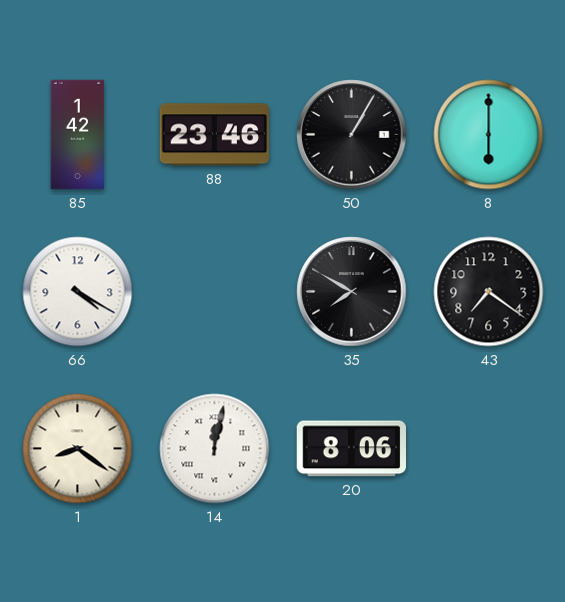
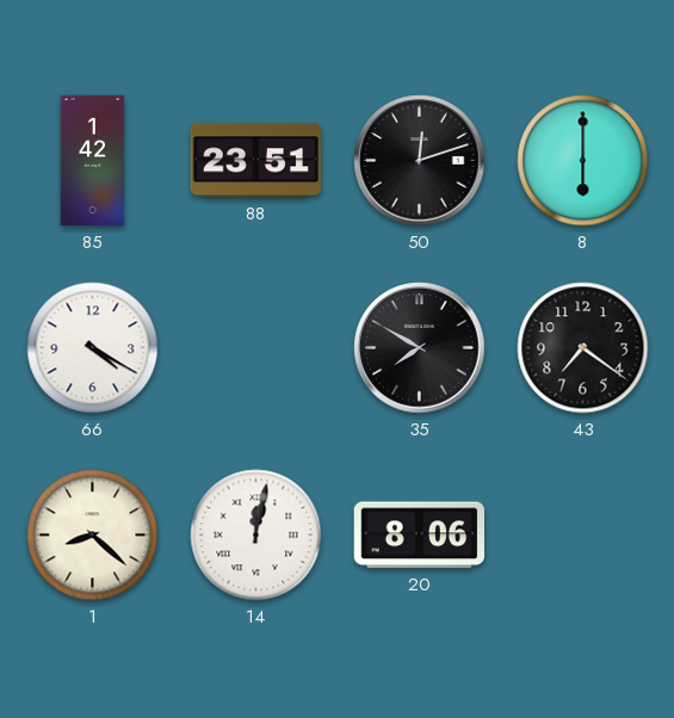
88: 23:46 -> 23:51
50: 1:05 -> 12:12
1: 8:21 -> 8:22
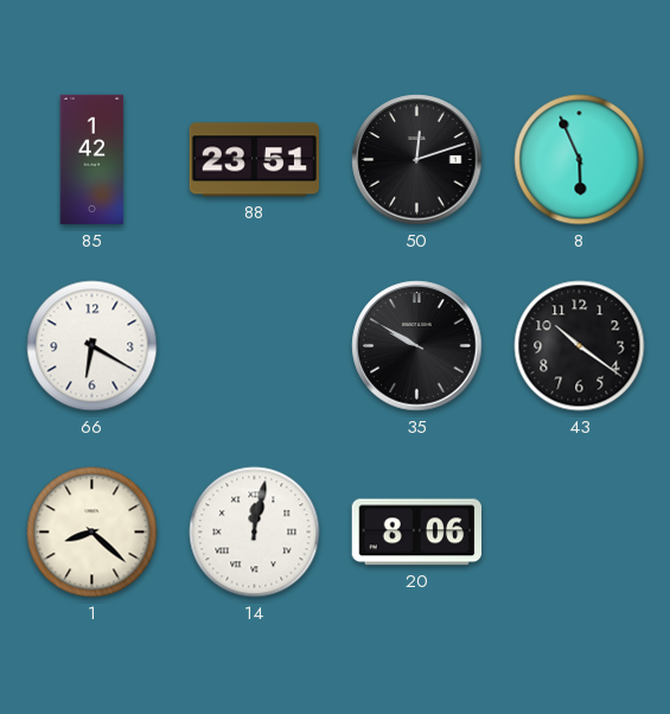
8: 6:00 -> 5:56
66: 4:20 -> 6:20
35: 7:50 -> 9:50
43: 7:21 -> 10:21
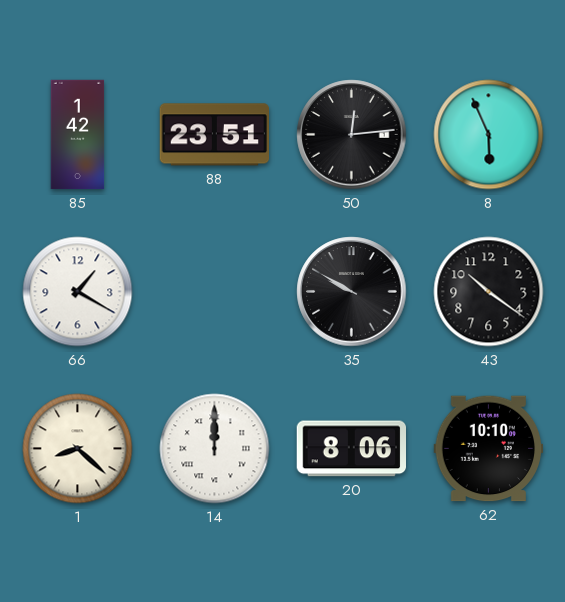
50: 12:12 -> 12:14
66: 6:20 -> 1:20
14: 12:02 -> 12:00
62: none -> 10:10
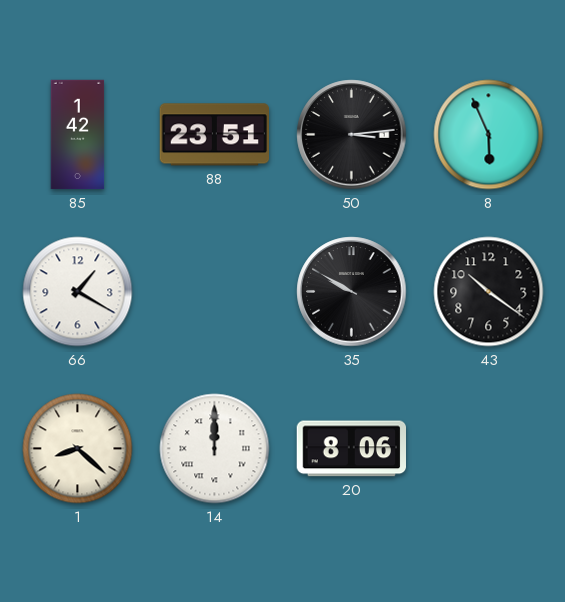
50: 12:14 -> 3:14
62: 10:10 -> none
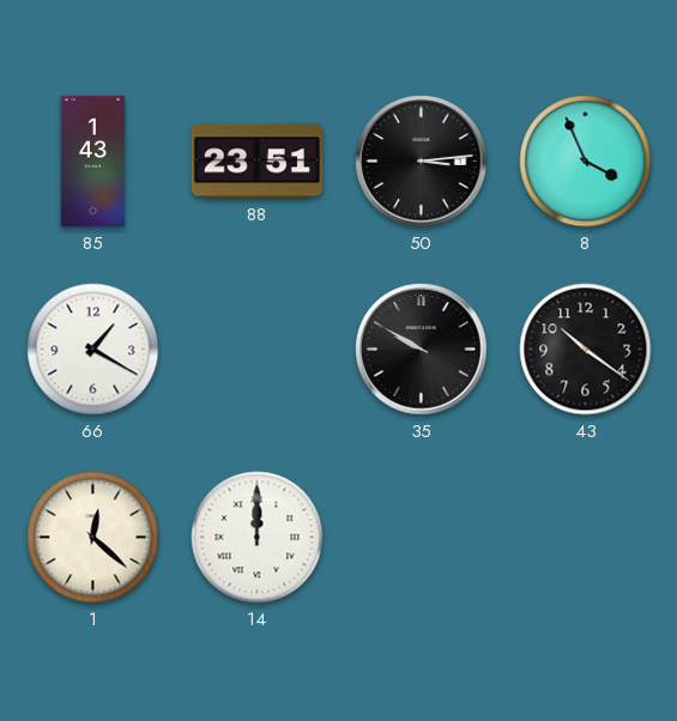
85: 1:42 -> 1:43
8: 5:56 -> 3:56
1: 8:22 -> 12:22
20: 8:06 -> none
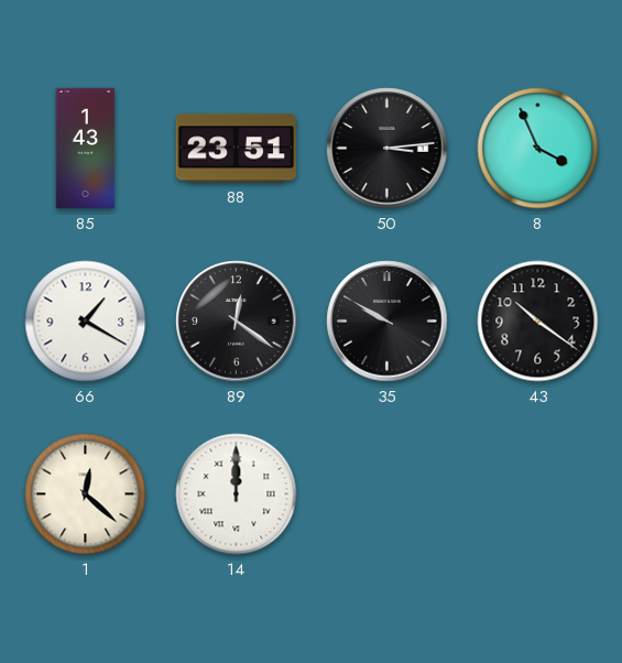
89: none -> 12:21
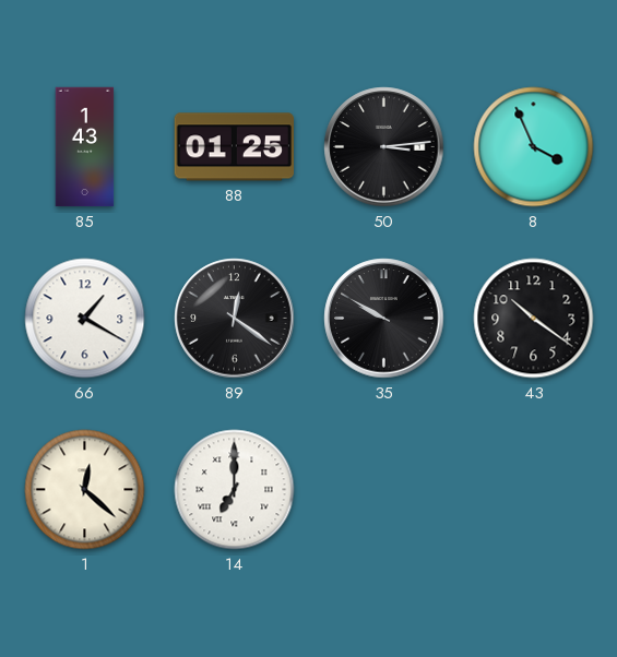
88: 23:51 -> 01:25
14: 12:00 -> 7:00
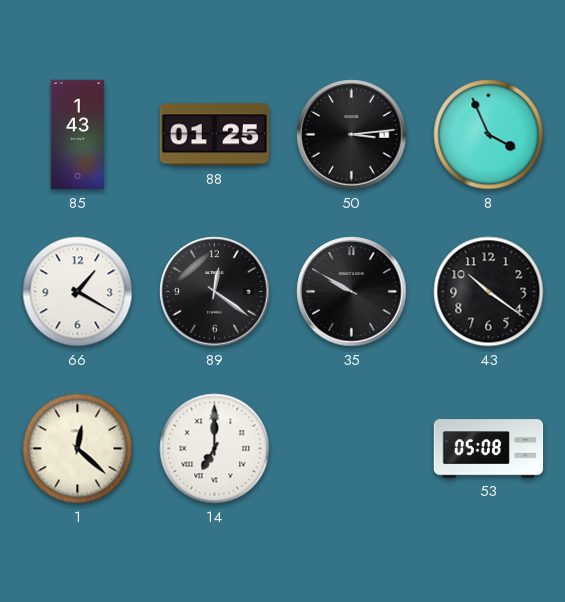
53: none -> 05:08
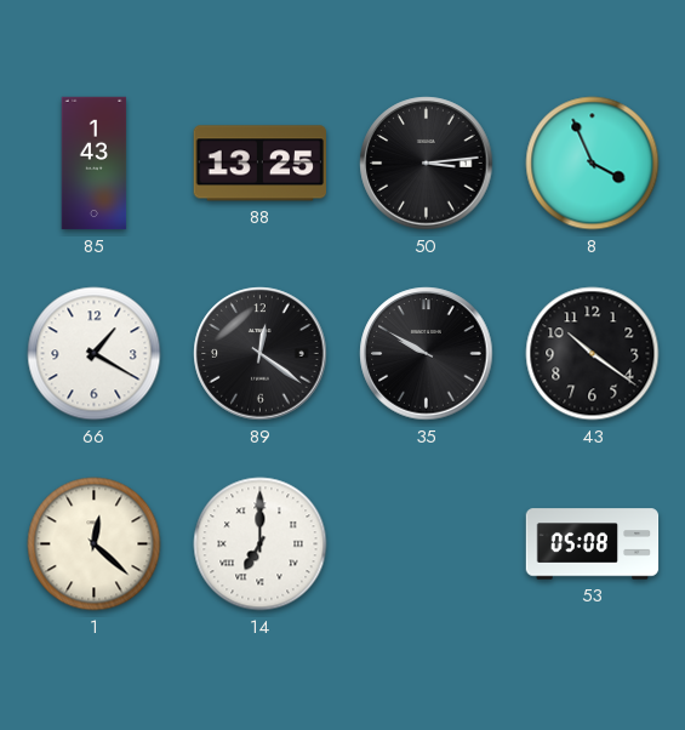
88: 01:25 -> 13:25
